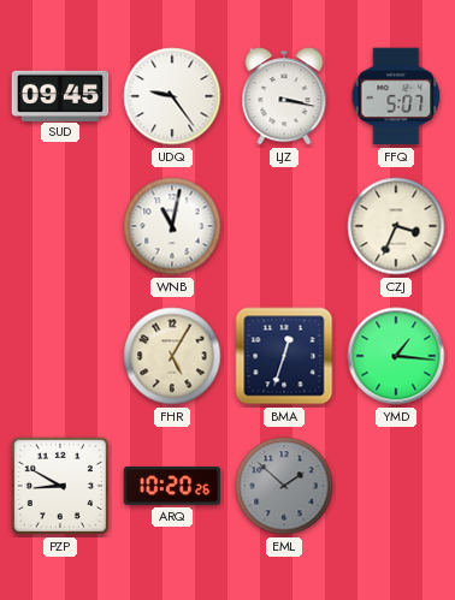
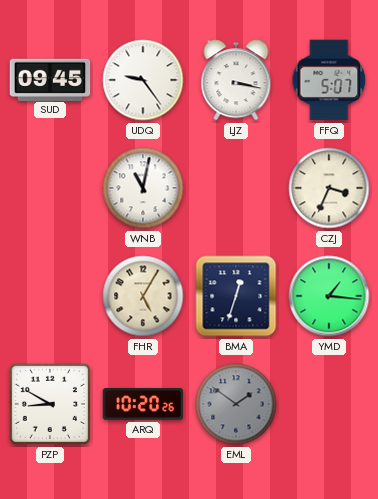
EML: 1:52 -> 1:51
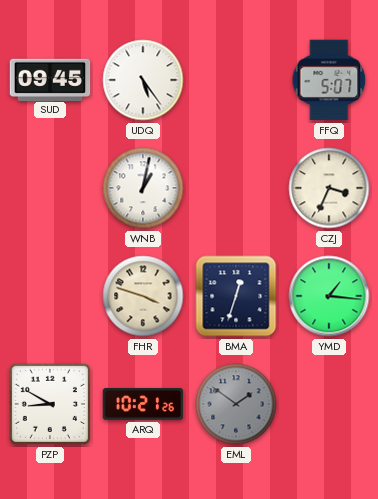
UDQ: 9:24 -> 5:24
LJZ: 3:17 -> none
WNB: 11:02 -> 1:02
FHR: 5:05 -> 3:48
ARQ: 10:20 -> 10:21
